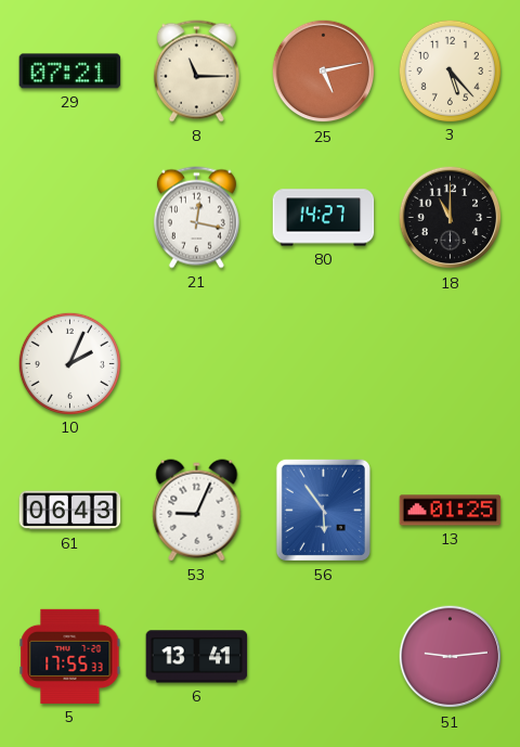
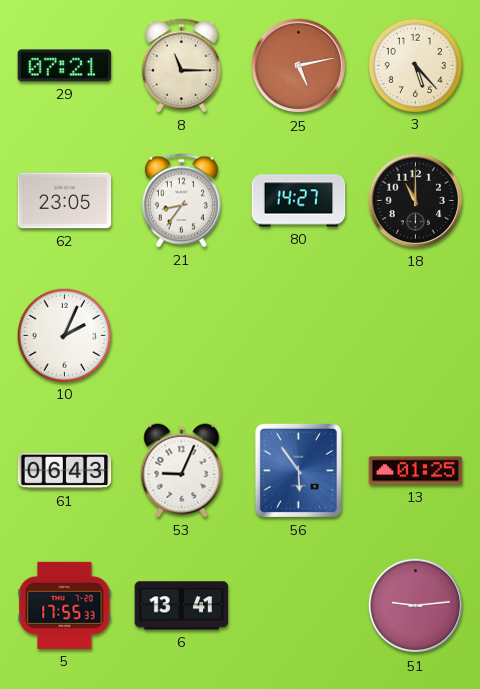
62: none -> 23:05
21: 12:17 -> 8:36
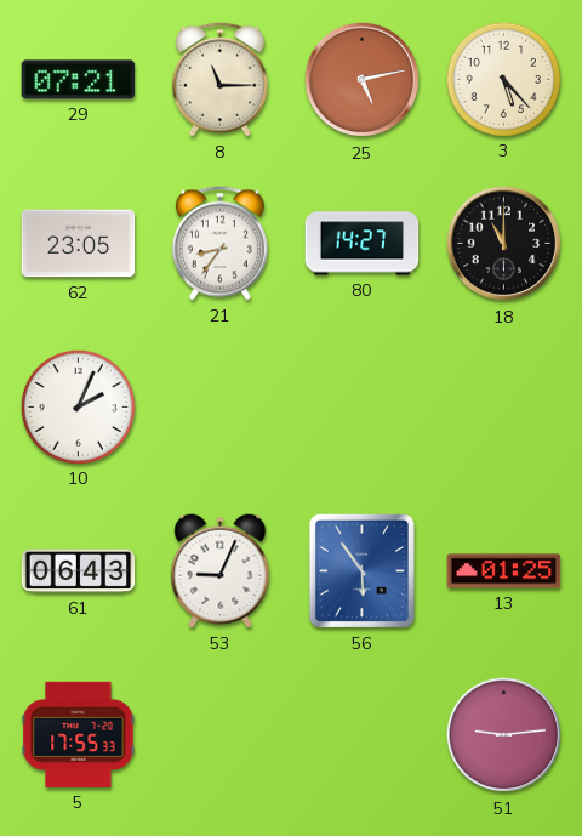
6: 13:41 -> none
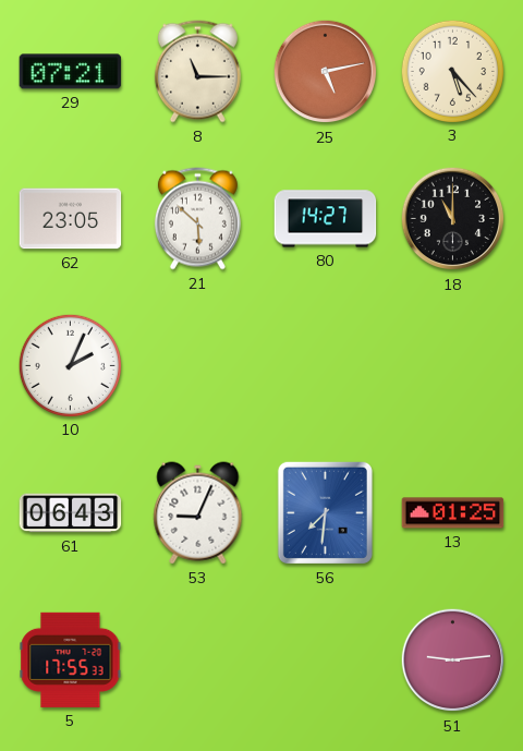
21: 8:36 -> 5:52
56: 5:54 -> 7:31
